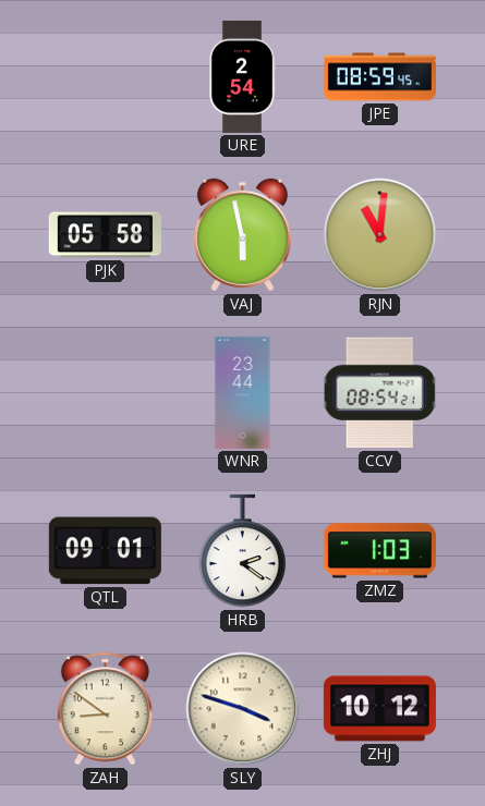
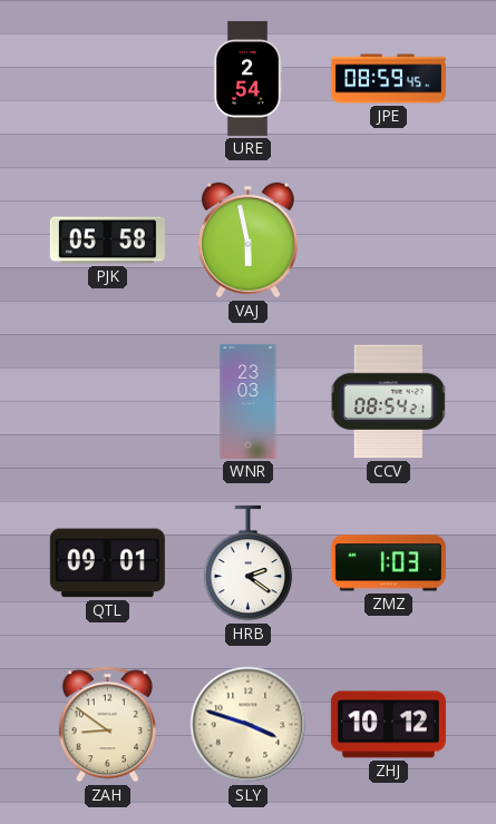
RJN: 11:01 -> none
WNR: 23:44 -> 23:03
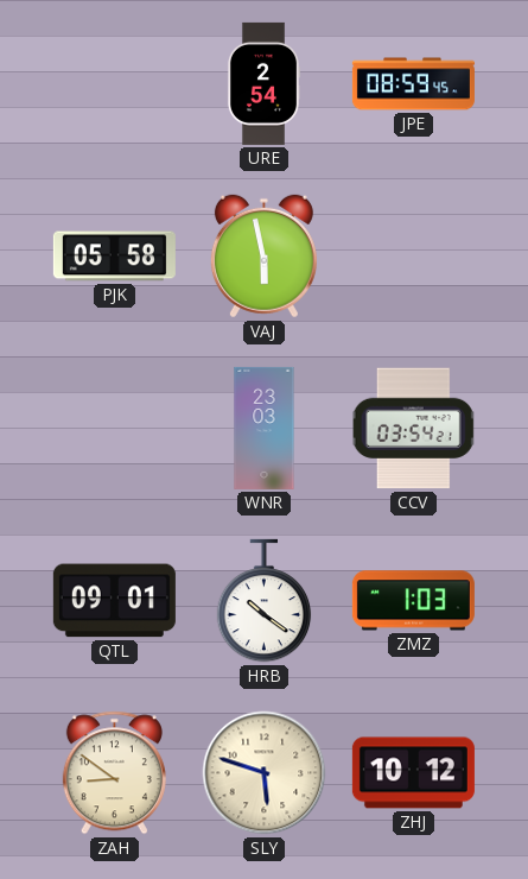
CCV: 08:54 -> 03:54
HRB: 2:21 -> 10:21
SLY: 3:48 -> 5:48
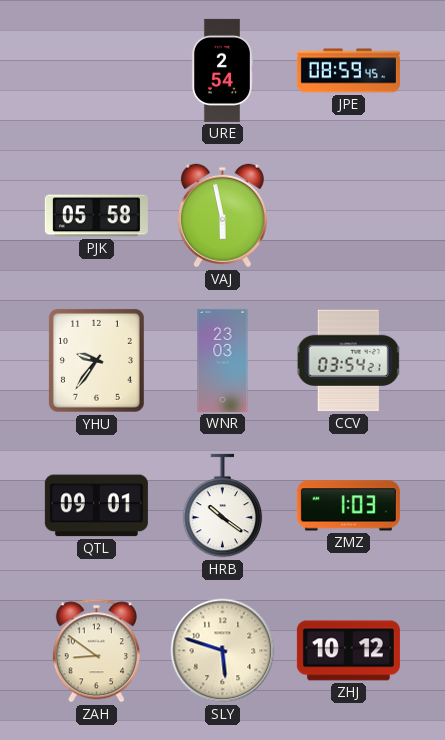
YHU: none -> 9:36
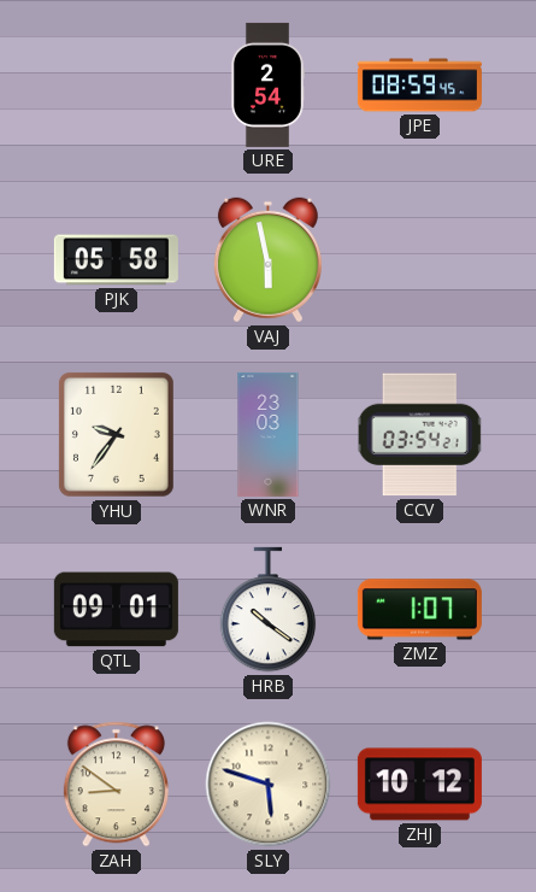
ZMZ: 1:03 -> 1:07
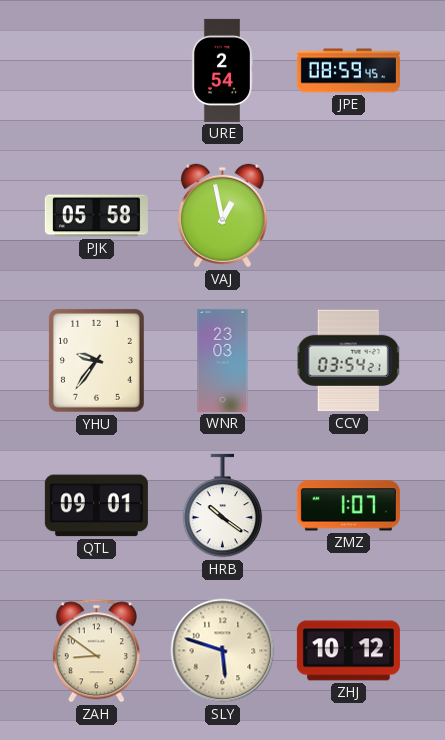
VAJ: 5:58 -> 12:58
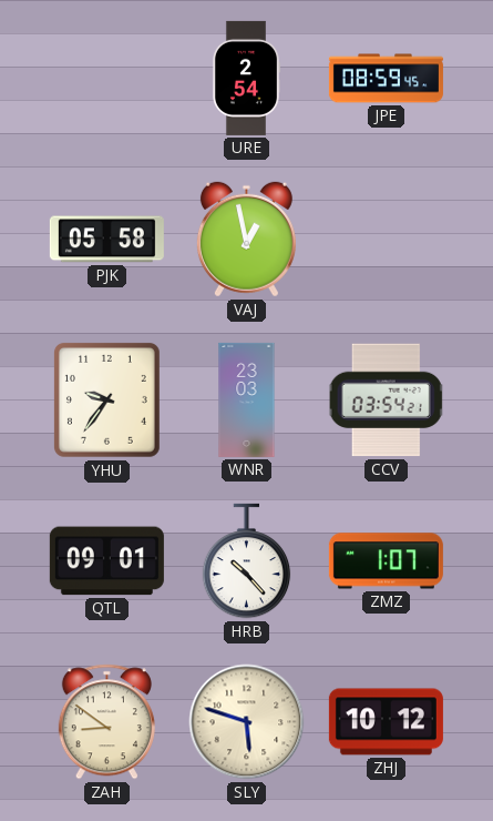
HRB: 10:21 -> 10:23
